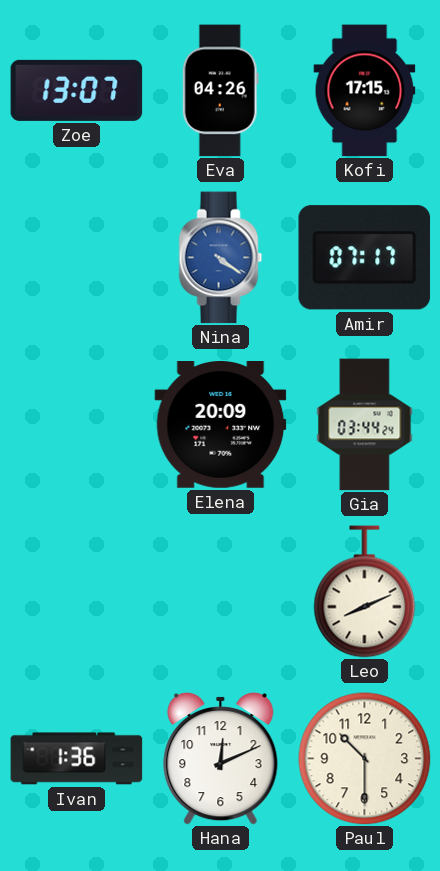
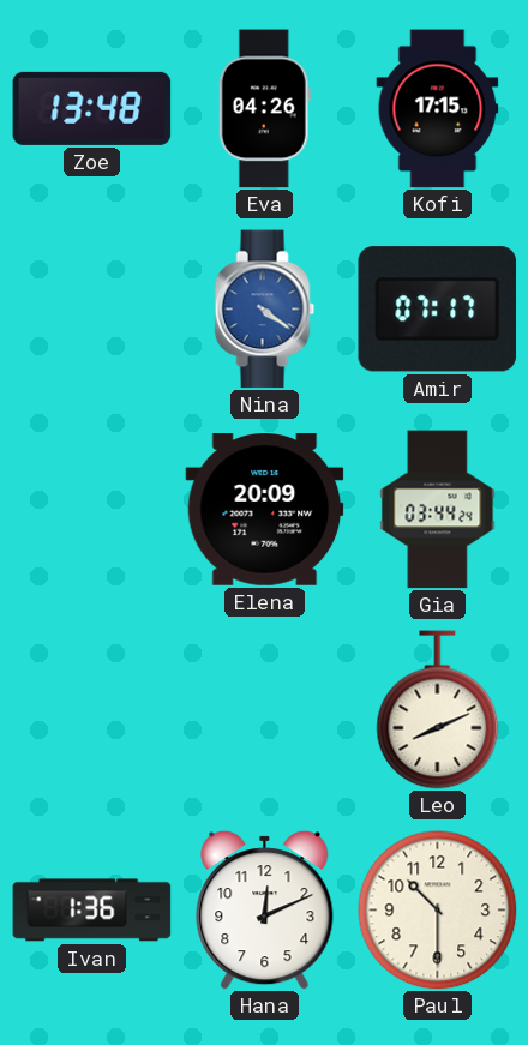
Zoe: 13:07 -> 13:48
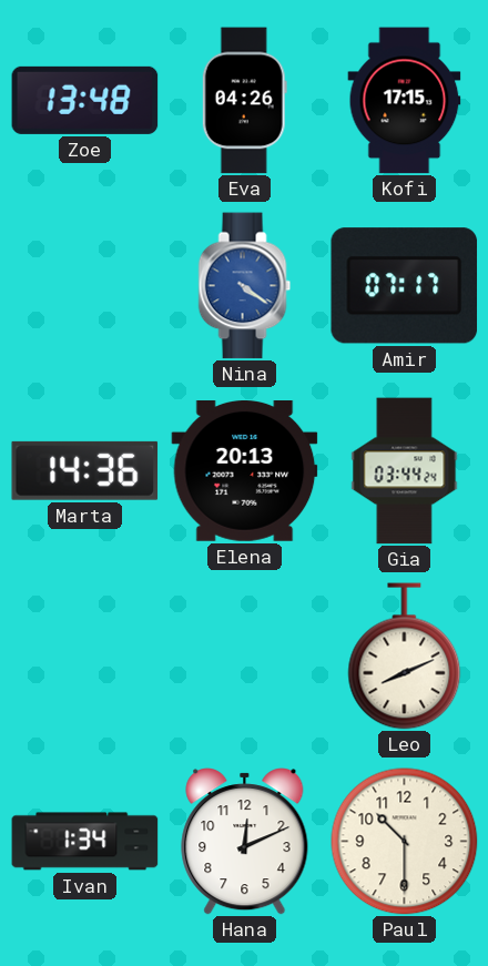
Marta: none -> 14:36
Elena: 20:09 -> 20:13
Ivan: 1:36 -> 1:34
